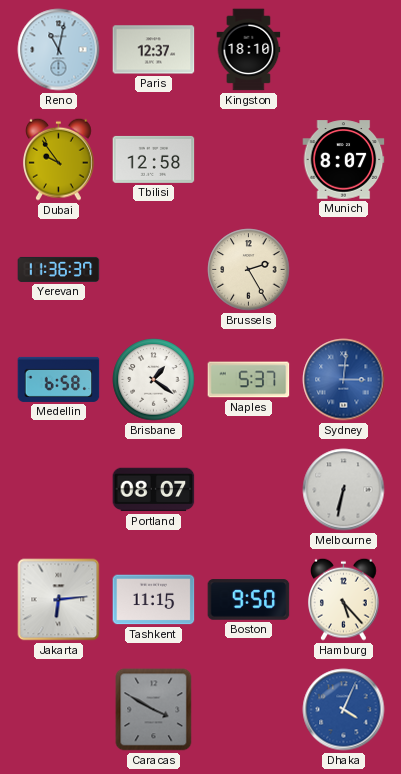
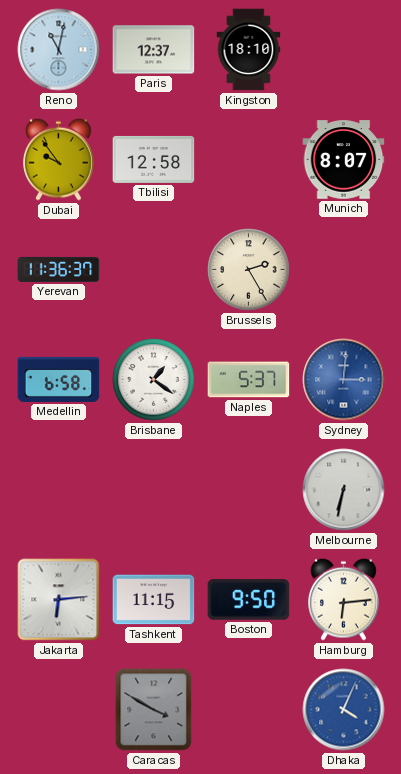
Portland: 08:07 -> none
Hamburg: 5:23 -> 6:14
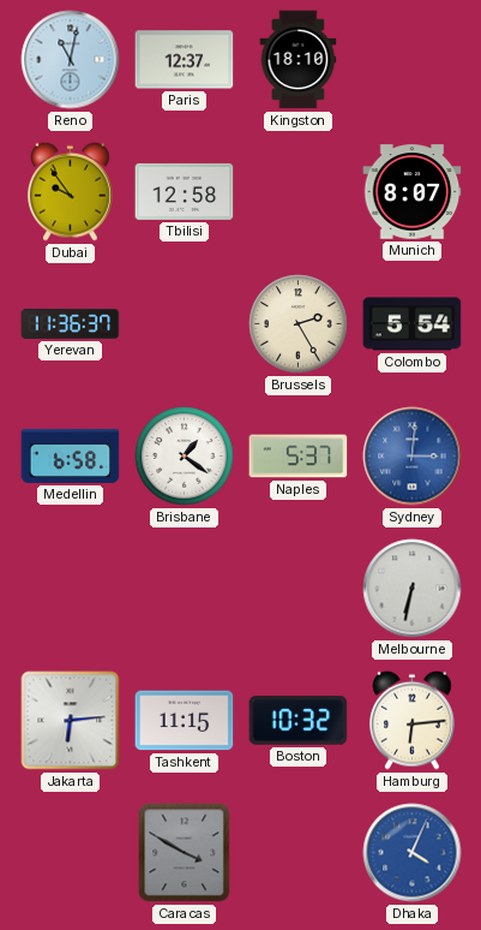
Colombo: none -> 5:54
Boston: 9:50 -> 10:32
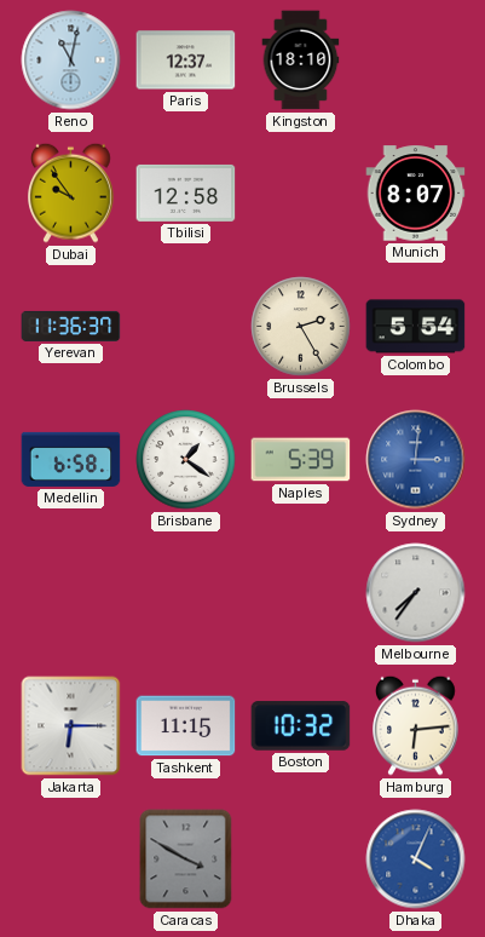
Naples: 5:37 -> 5:39
Melbourne: 6:32 -> 7:36
Jakarta: 6:14 -> 6:15
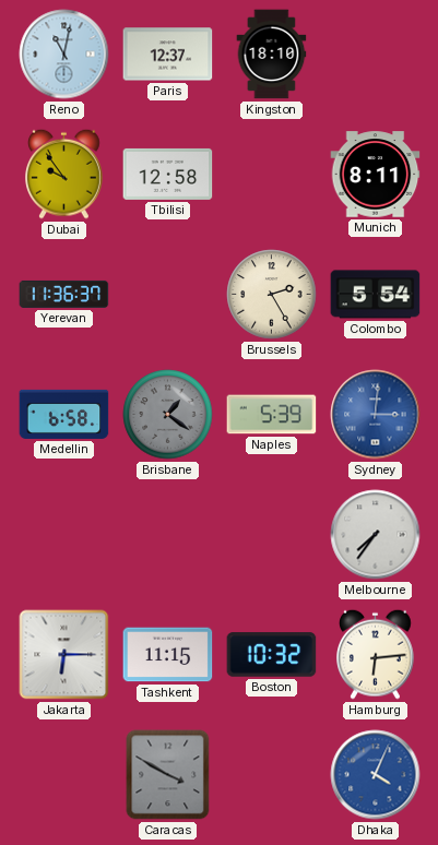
Munich: 8:07 -> 8:11
Brisbane dial: white -> grey
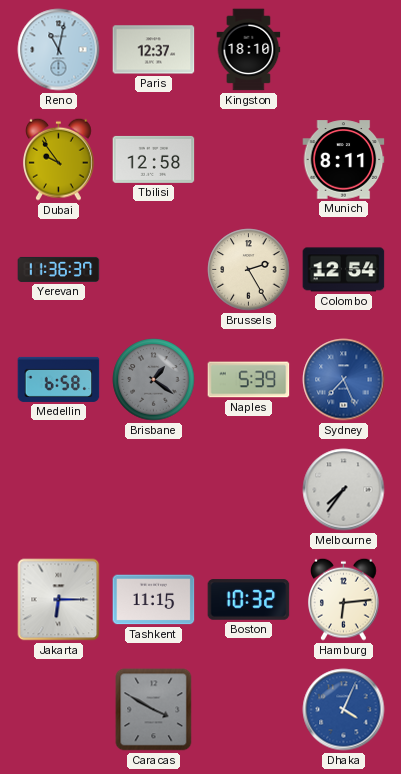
Colombo: 5:54 -> 12:54
Sydney: 3:01 -> 7:26
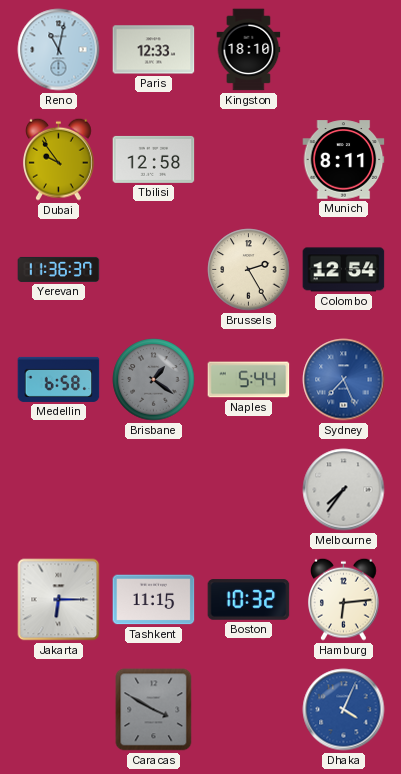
Paris: 12:37 -> 12:33
Naples: 5:39 -> 5:44
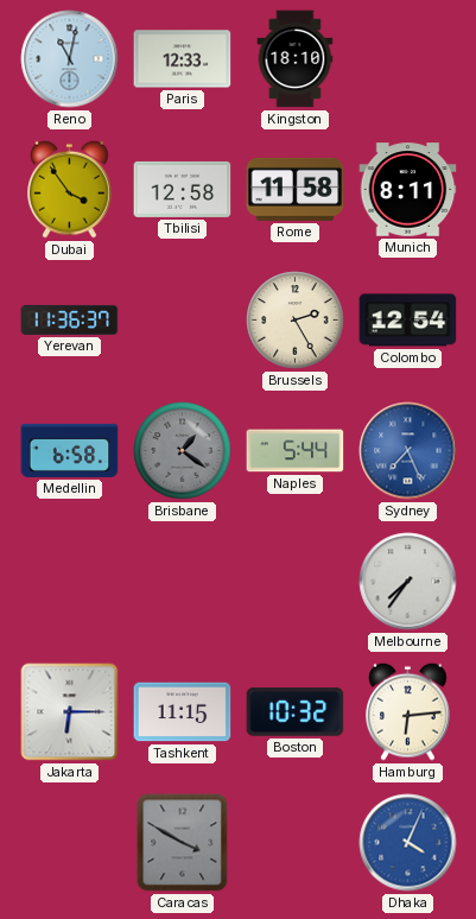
Dubai: 9:54 -> 3:54
Rome: none -> 11:58
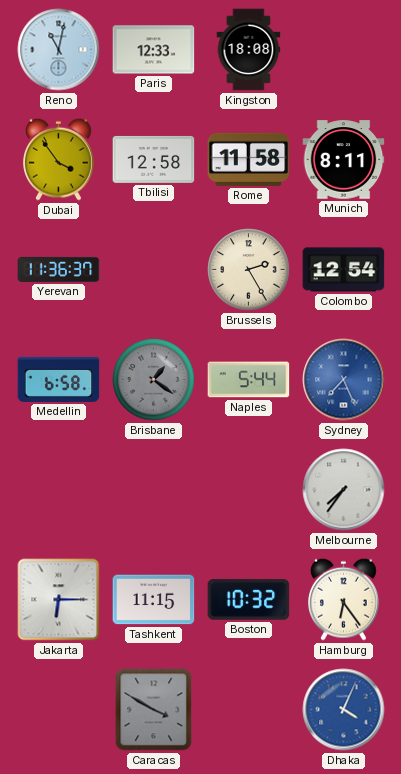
Kingston: 18:10 -> 18:08
Hamburg: 6:14 -> 6:24
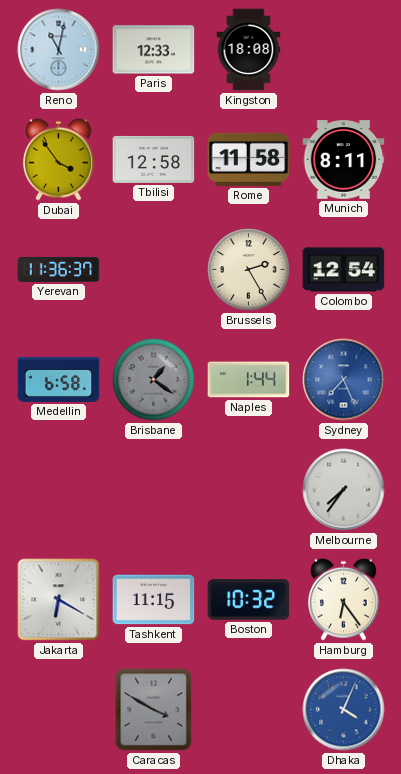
Naples: 5:44 -> 1:44
Jakarta: 6:15 -> 6:20
